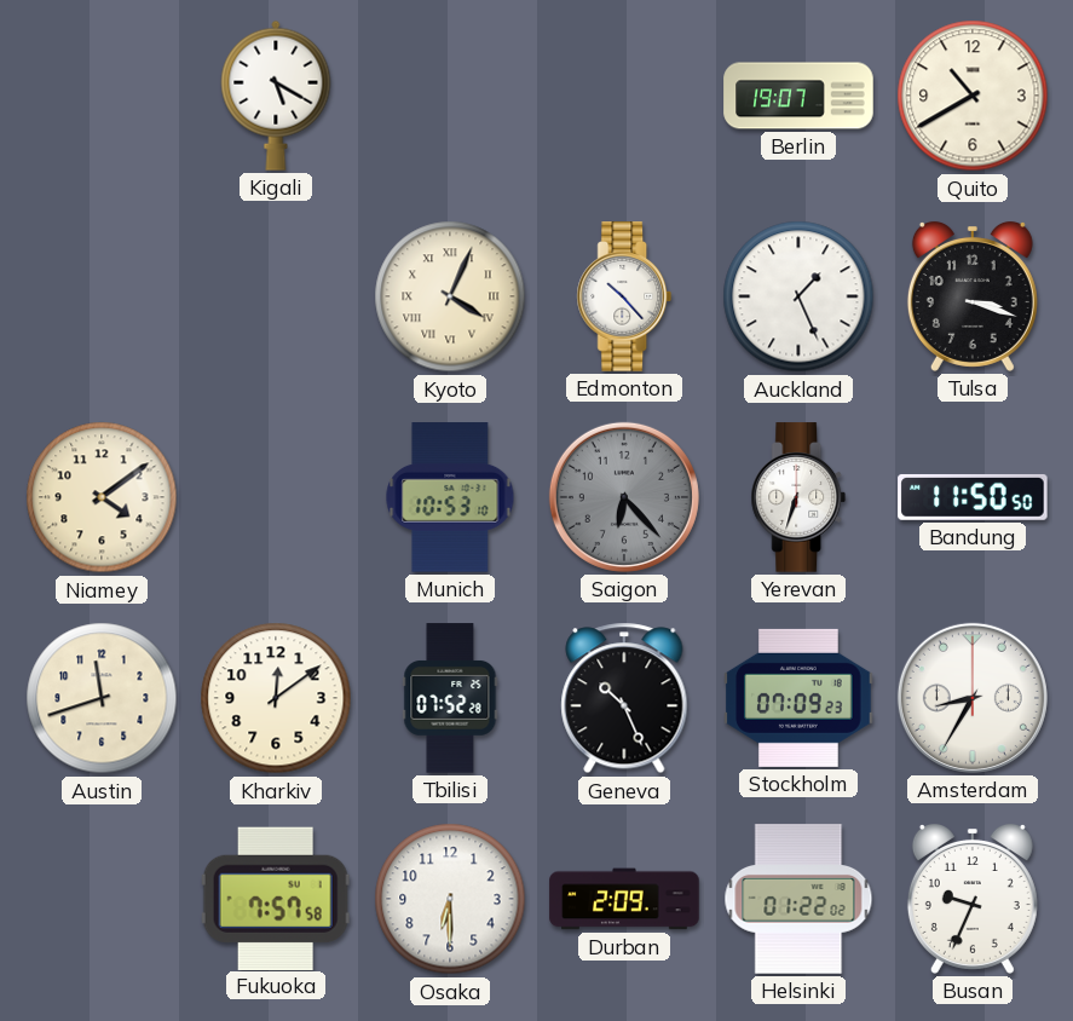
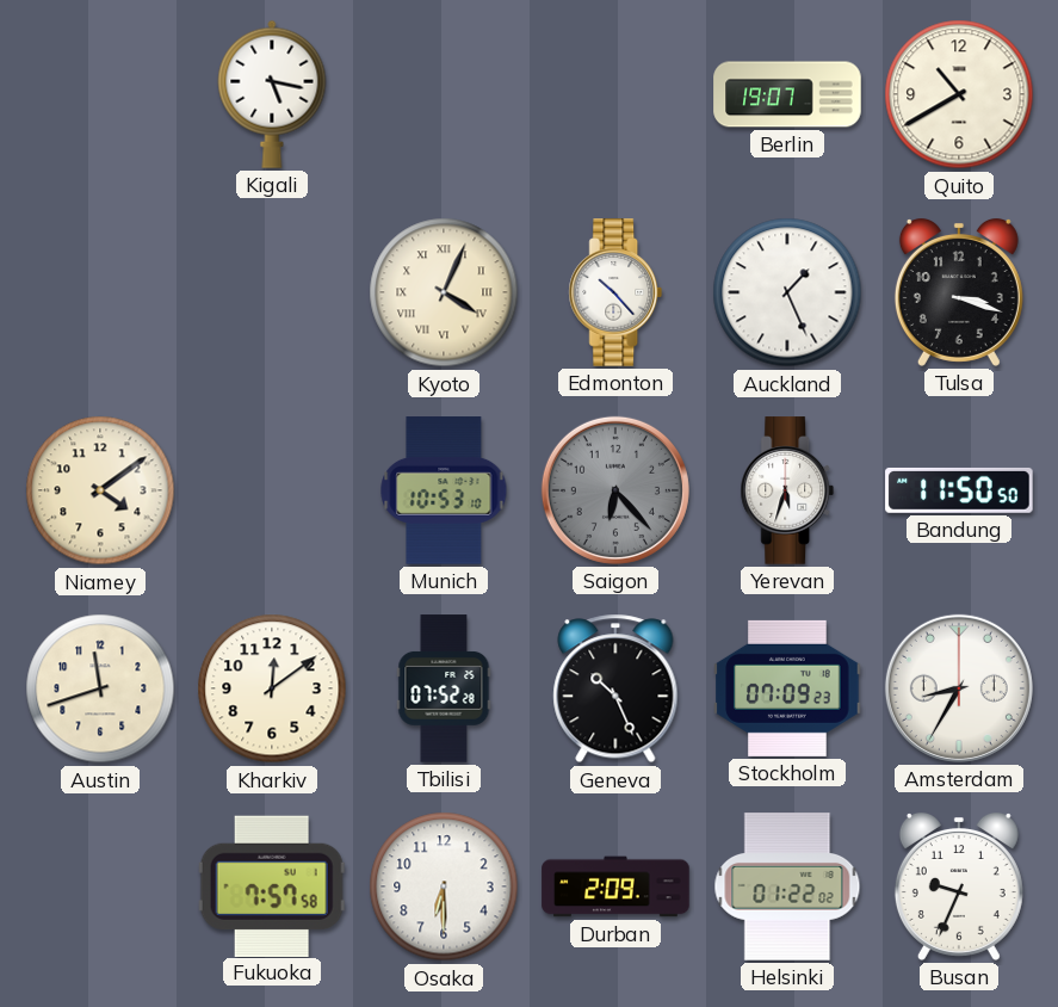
Kigali: 5:20 -> 5:17
Yerevan: 6:33 -> 5:33
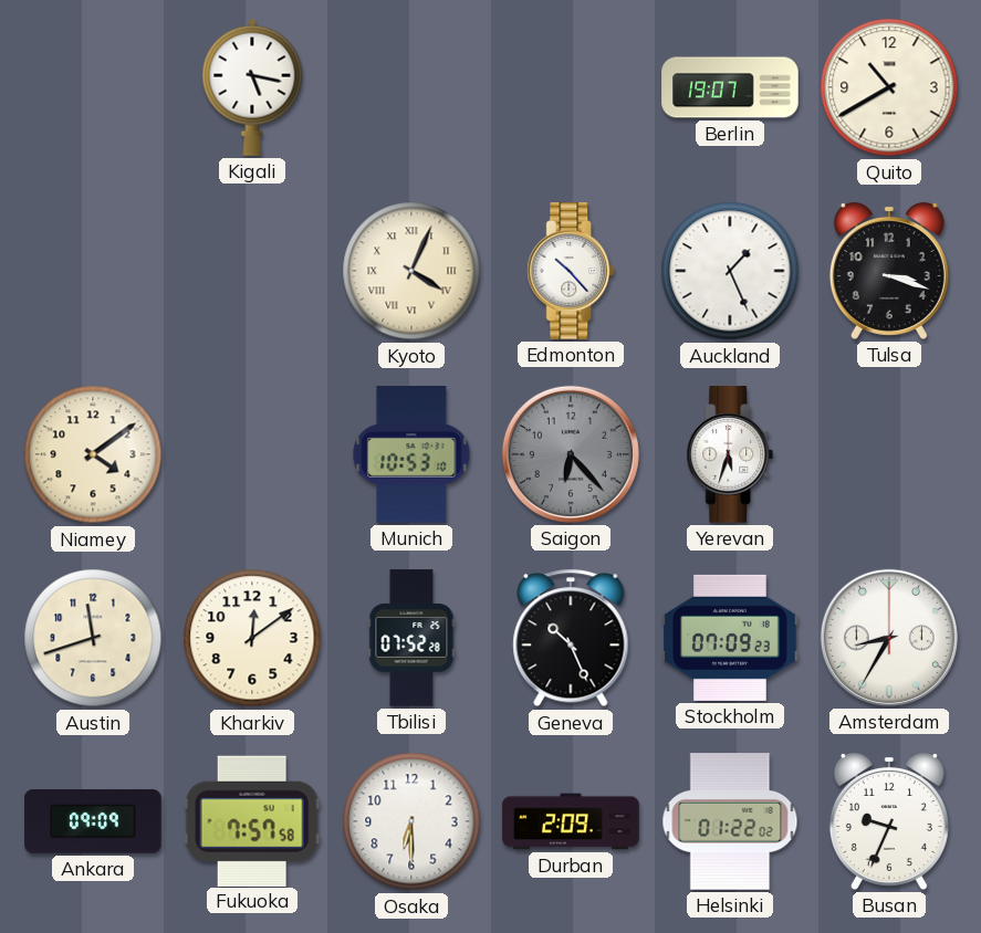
Bandung: 11:50 -> none
Ankara: none -> 09:09
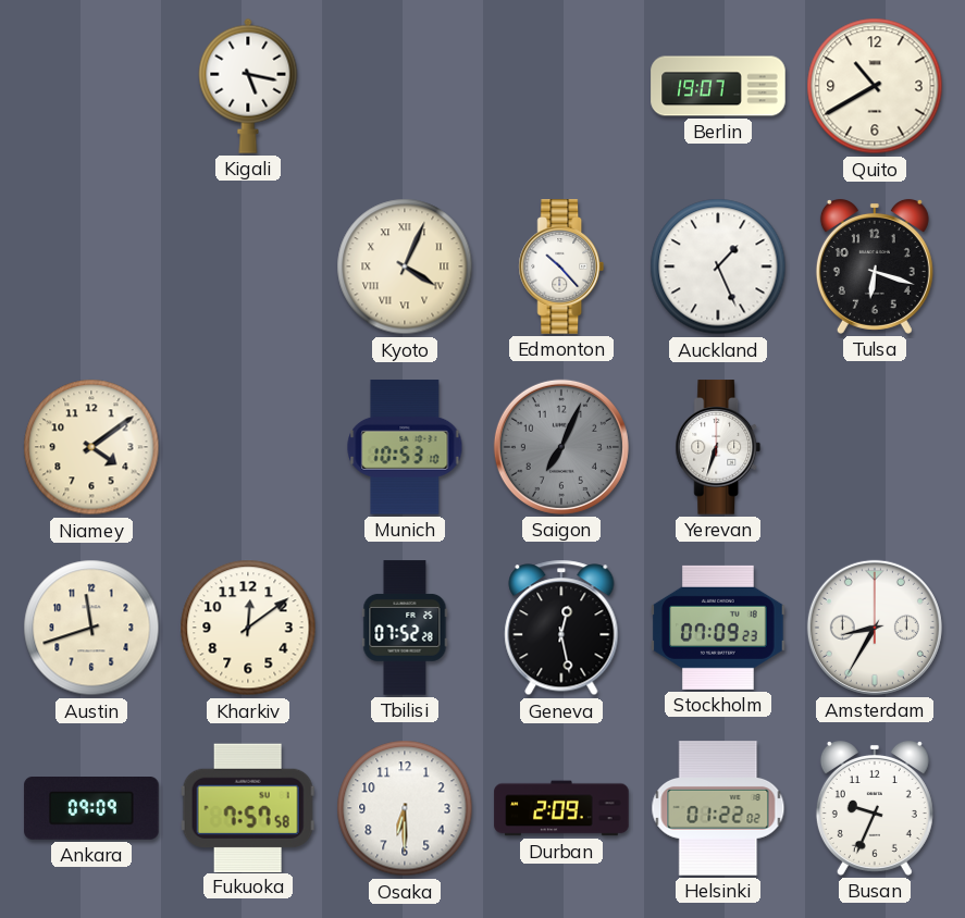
Tulsa: 3:18 -> 6:18
Saigon: 6:23 -> 7:04
Yerevan: 5:33 -> 6:33
Geneva: 10:26 -> 12:28
